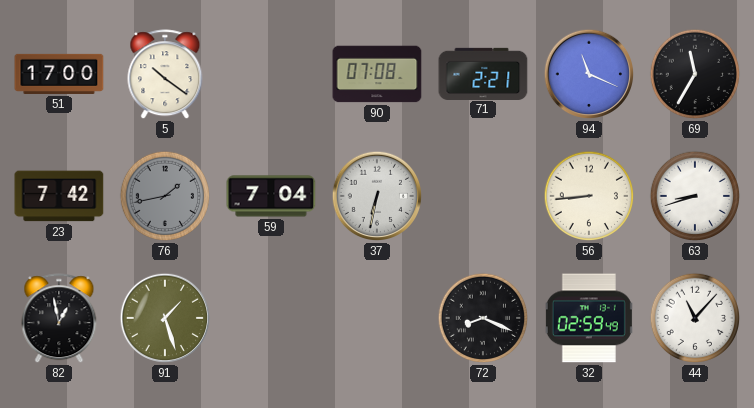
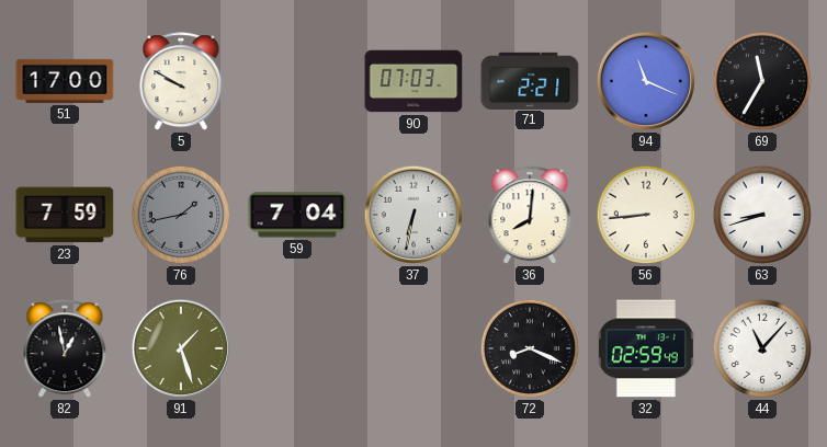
5: 10:21 -> 9:50
90: 07:08 -> 07:03
23: 7:42 -> 7:59
36: none -> 8:01
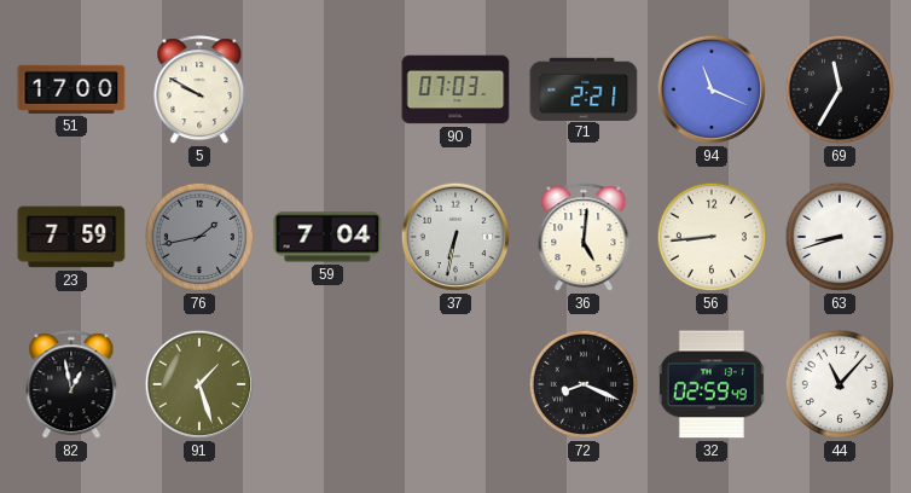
36: 8:01 -> 5:01
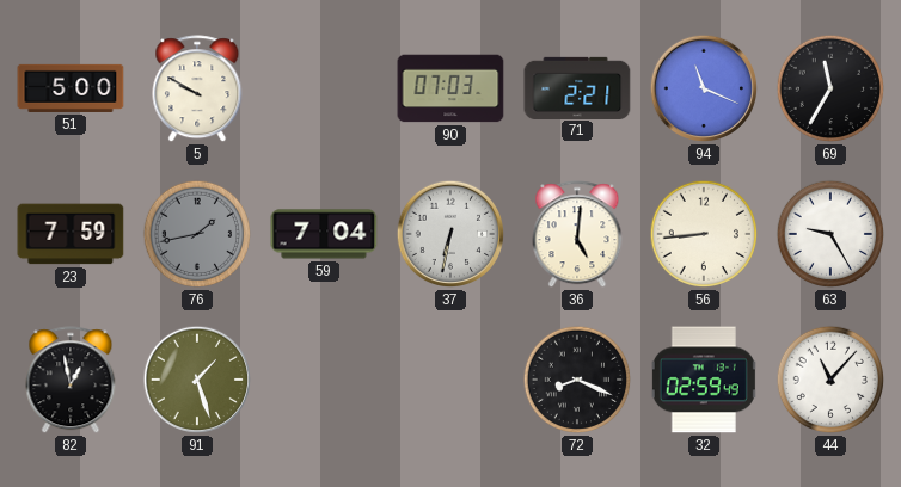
51: 17:00 -> 5:00
63: 8:42 -> 9:25
